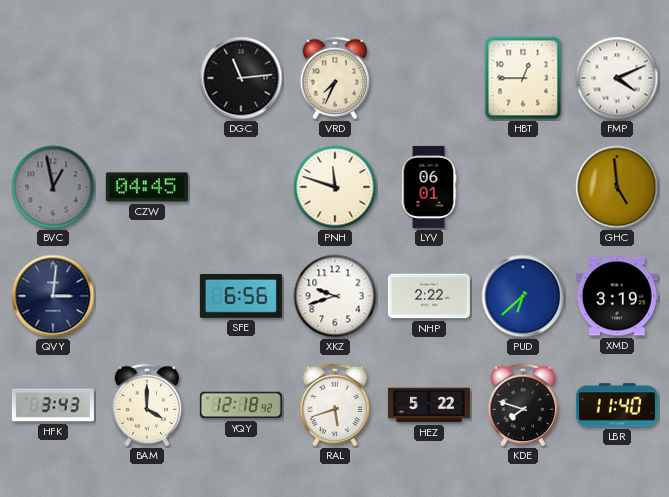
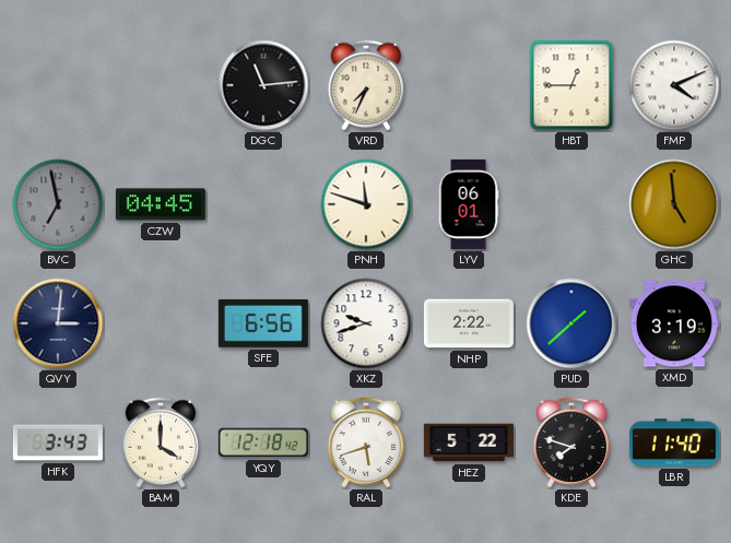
BVC: 12:58 -> 6:58
PUD: 6:38 -> 1:38
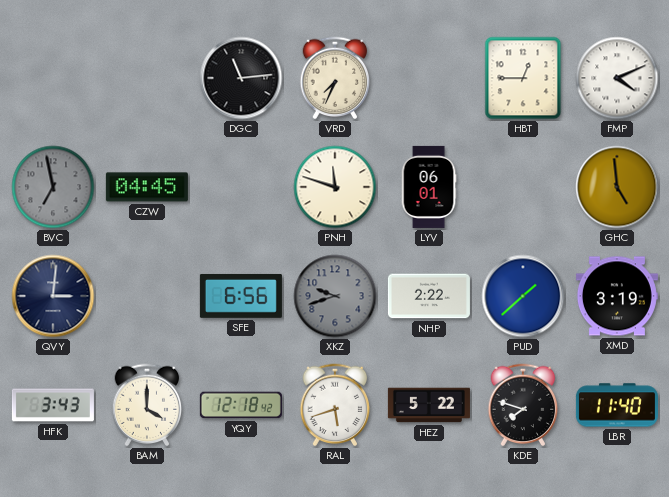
XKZ dial: white -> grey
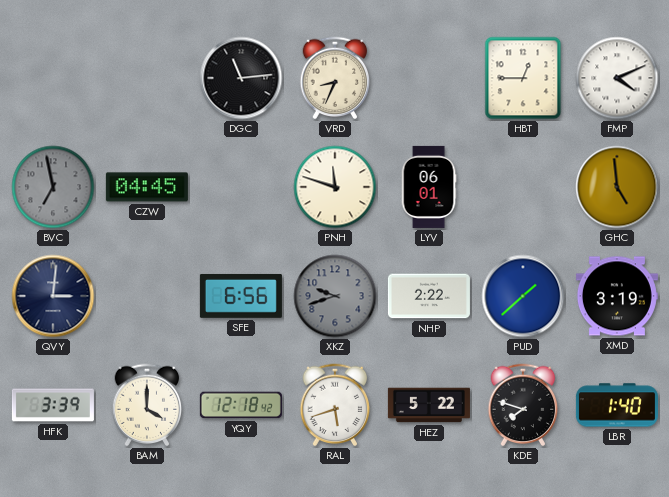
VRD: 7:34 -> 8:34
HFK: 3:43 -> 3:39
LBR: 11:40 -> 1:40
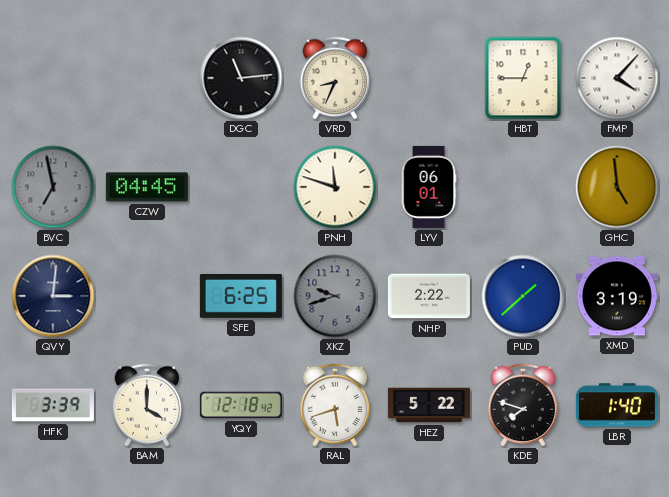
FMP: 4:11 -> 4:07
SFE: 6:56 -> 6:25
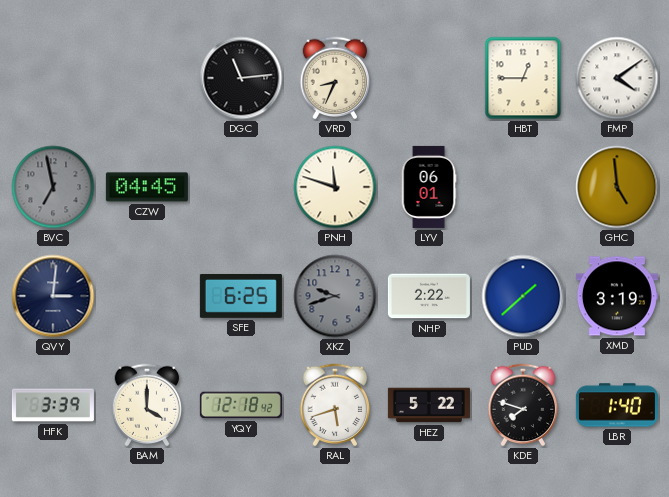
FMP: 4:07 -> 4:09
